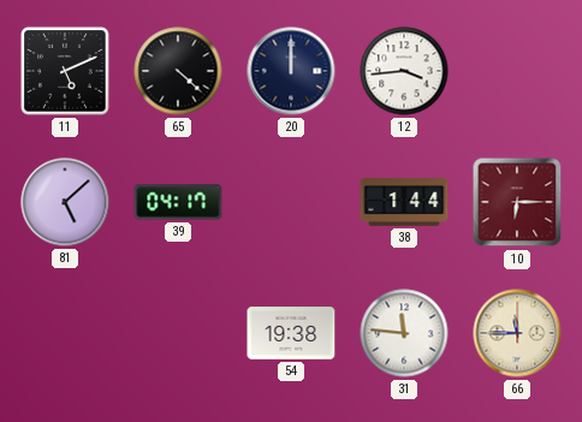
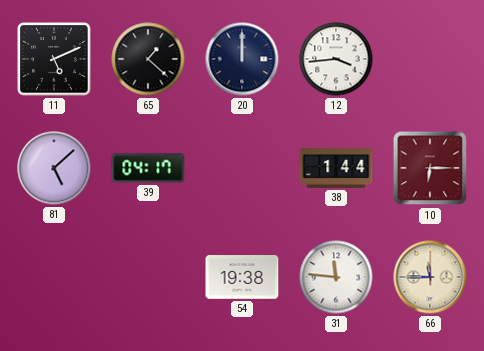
65: 4:22 -> 1:22
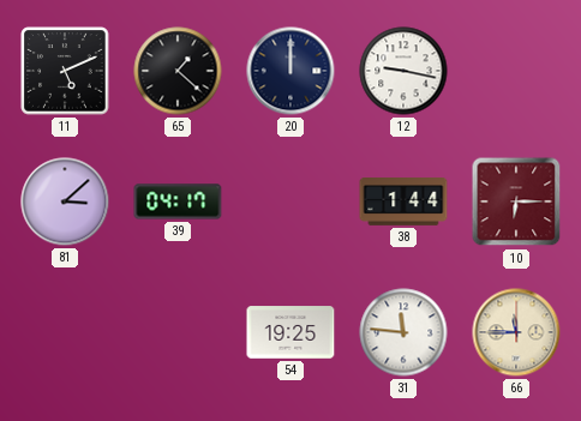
12: 3:44 -> 9:17
81: 5:08 -> 3:08
54: 19:38 -> 19:25
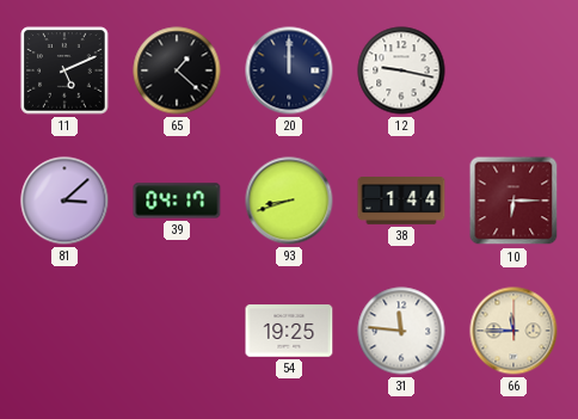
93: none -> 8:42
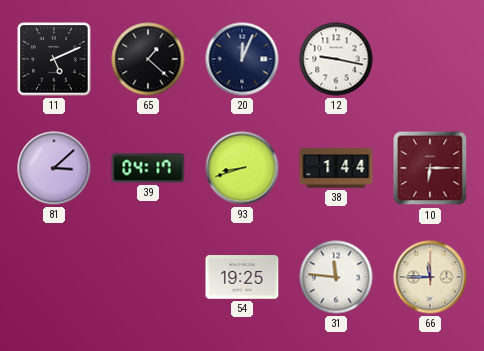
20: 12:00 -> 12:04
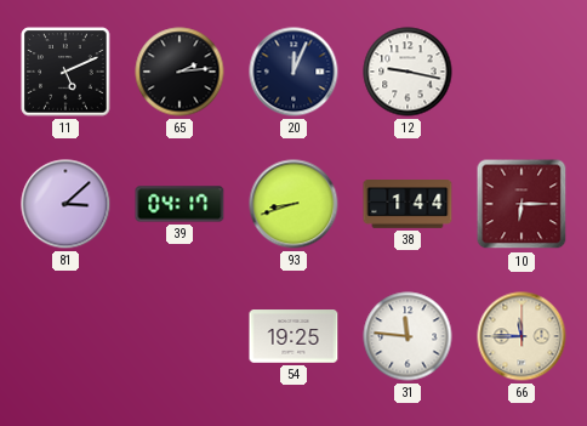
65: 1:22 -> 2:14
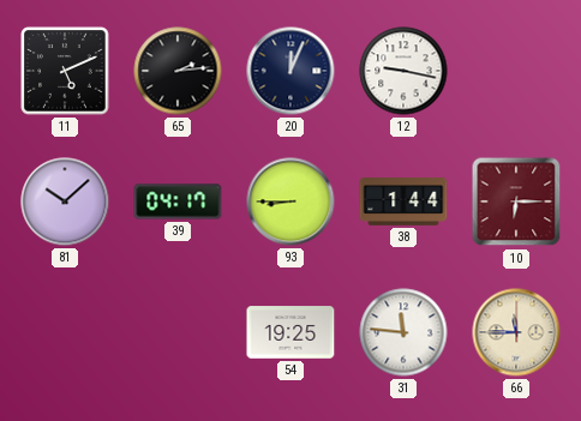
81: 3:08 -> 10:08
93: 8:42 -> 8:45
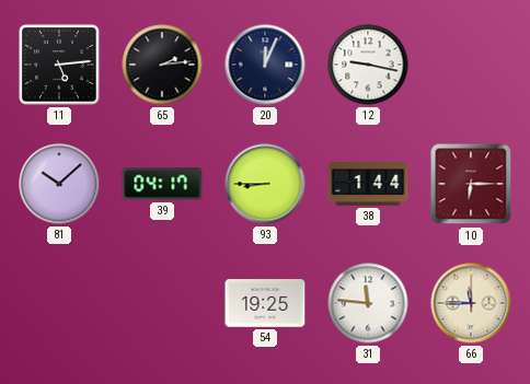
11: 5:11 -> 5:14
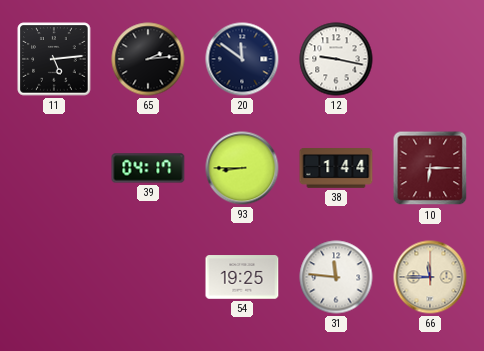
20: 12:04 -> 11:51
81: 10:08 -> none
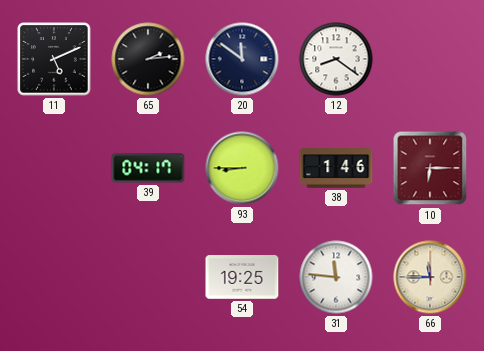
11: 5:14 -> 5:11
12: 9:17 -> 8:21
38: 1:44 -> 1:46
